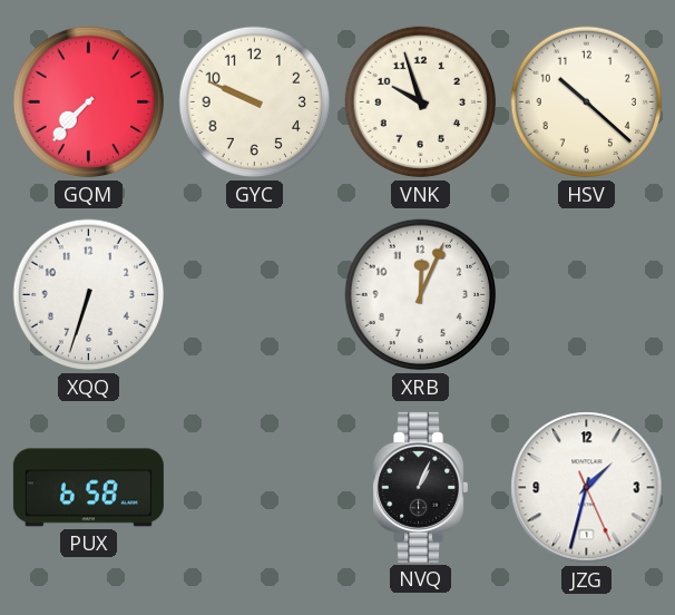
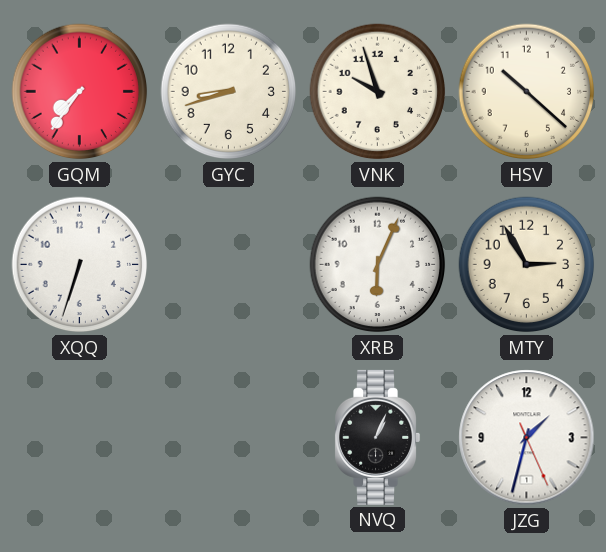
GQM: 7:37 -> 7:36
GYC: 9:49 -> 8:42
XRB: 12:04 -> 6:04
MTY: none -> 2:55
PUX: 6:58 -> none
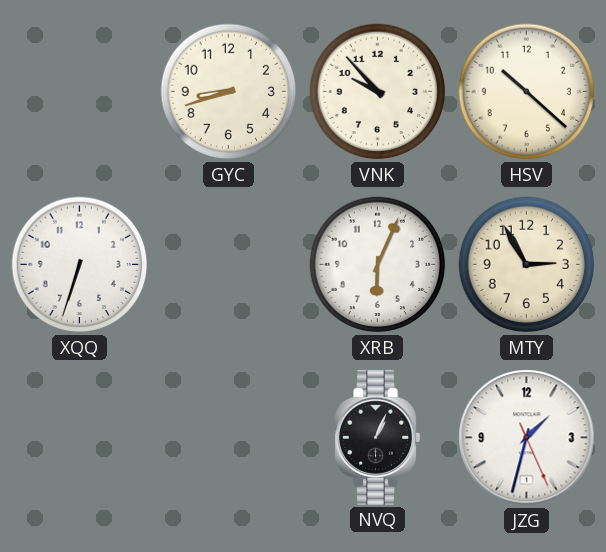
GQM: 7:36 -> none
VNK: 9:57 -> 9:53
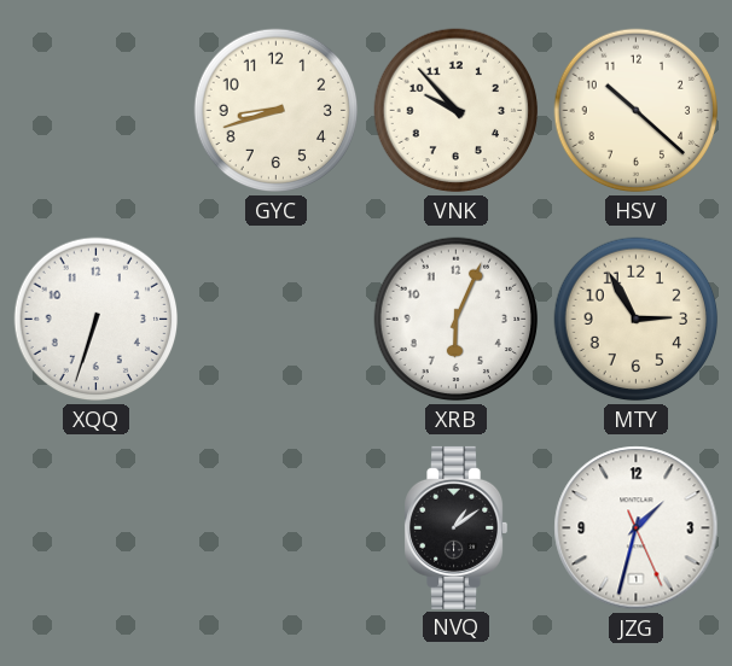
NVQ: 1:04 -> 1:09
